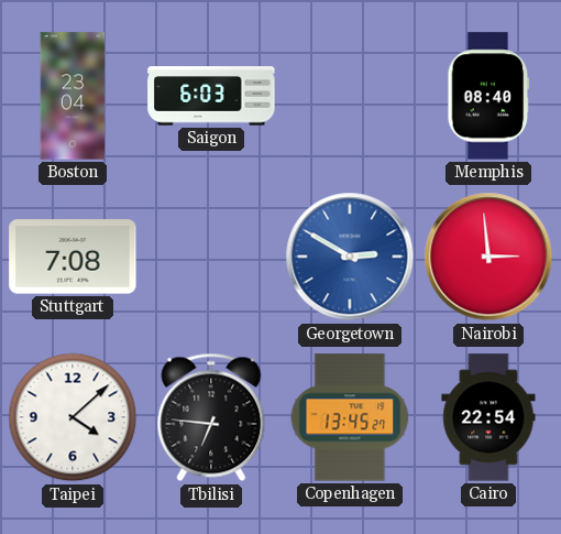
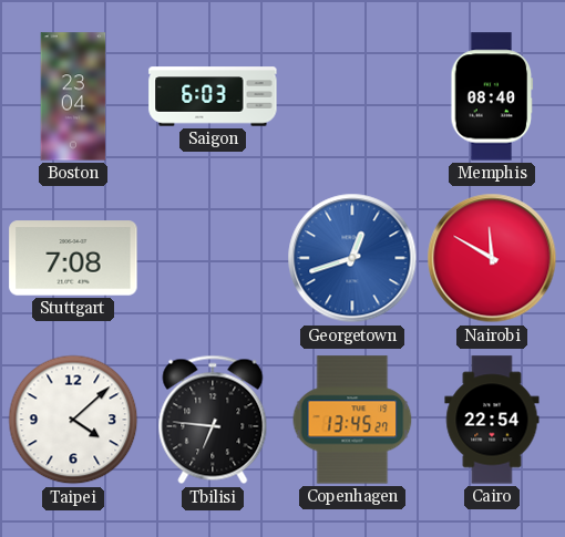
Georgetown: 2:50 -> 12:42
Nairobi: 2:59 -> 11:50
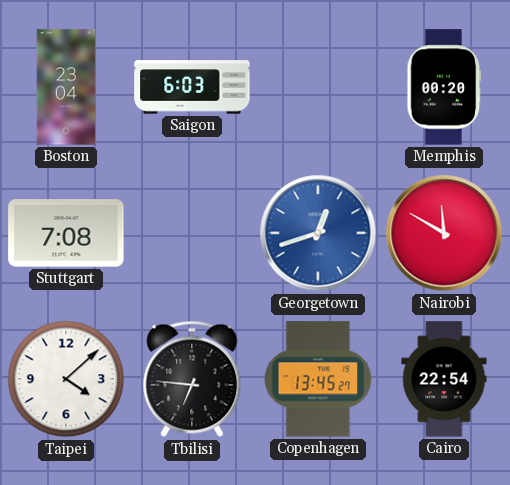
Memphis: 08:40 -> 00:20
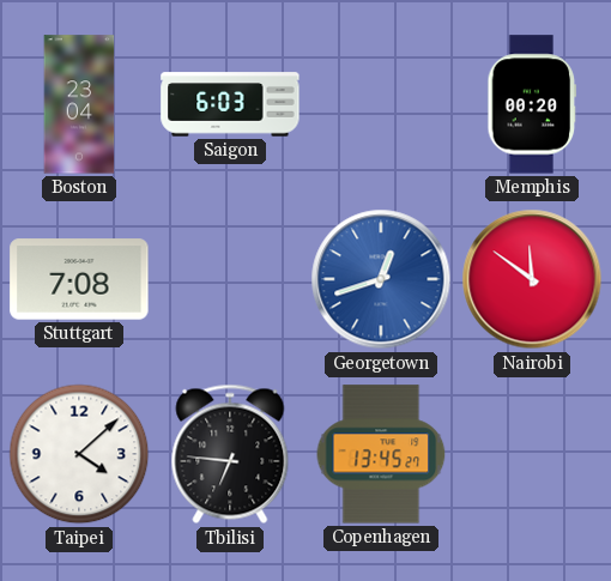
Nairobi: 11:50 -> 11:51
Cairo: 22:54 -> none
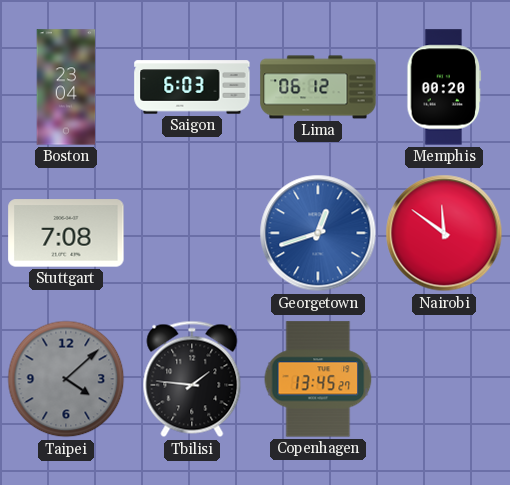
Lima: none -> 06:12
Taipei dial: white -> grey
Tbilisi: 6:46 -> 1:46
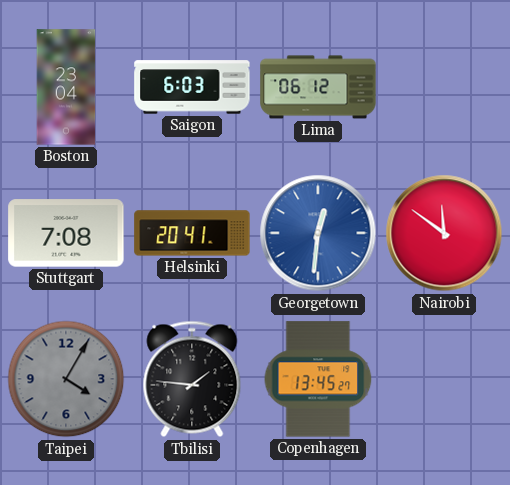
Memphis: 00:20 -> none
Helsinki: none -> 20:41
Georgetown: 12:42 -> 12:31
Taipei: 4:08 -> 4:05
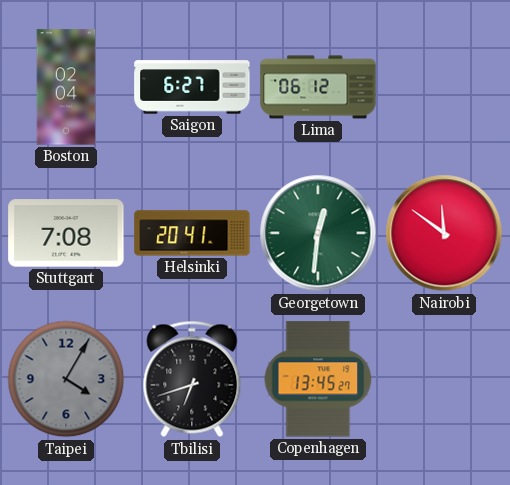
Boston: 23:04 -> 02:04
Saigon: 6:03 -> 6:27
Georgetown dial: blue -> green
Tbilisi: 1:46 -> 6:42
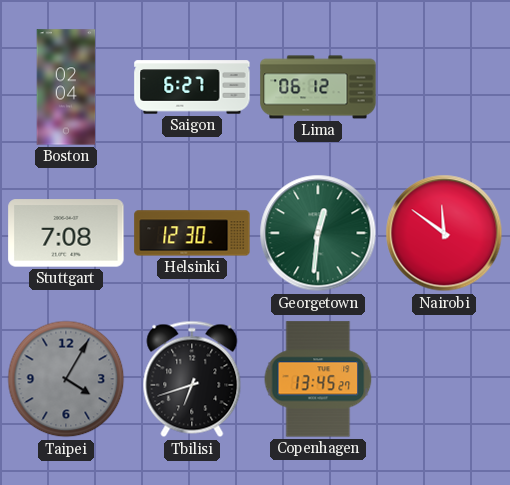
Helsinki: 20:41 -> 12:30
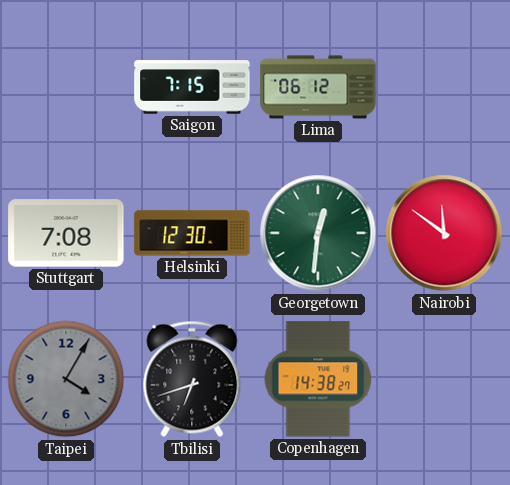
Boston: 02:04 -> none
Saigon: 6:27 -> 7:15
Copenhagen: 13:45 -> 14:38
